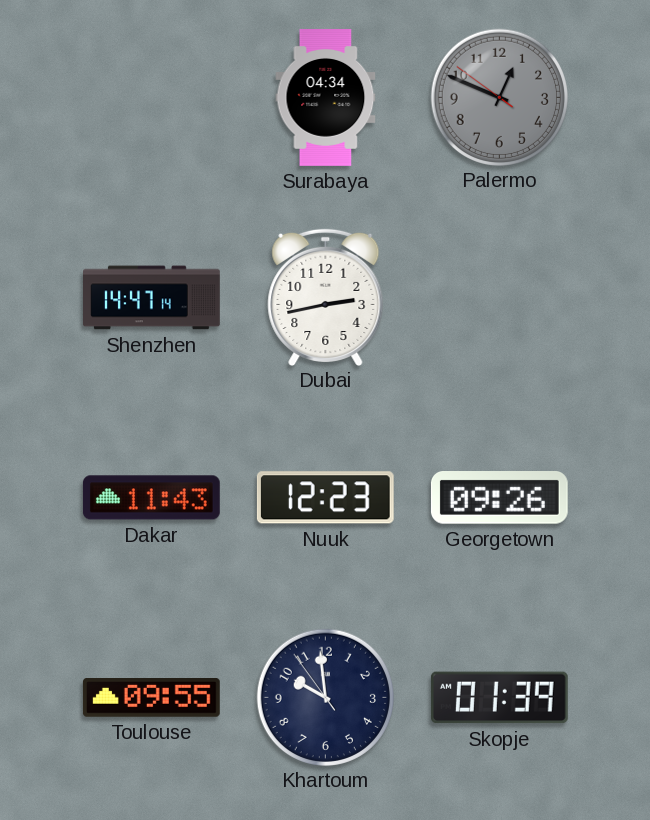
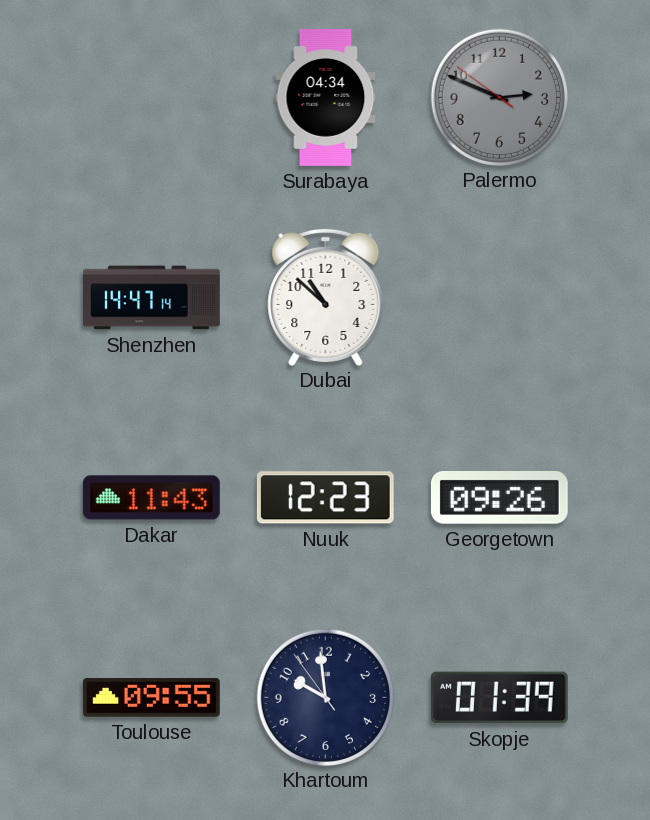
Palermo: 12:48 -> 2:48
Dubai: 2:43 -> 10:52
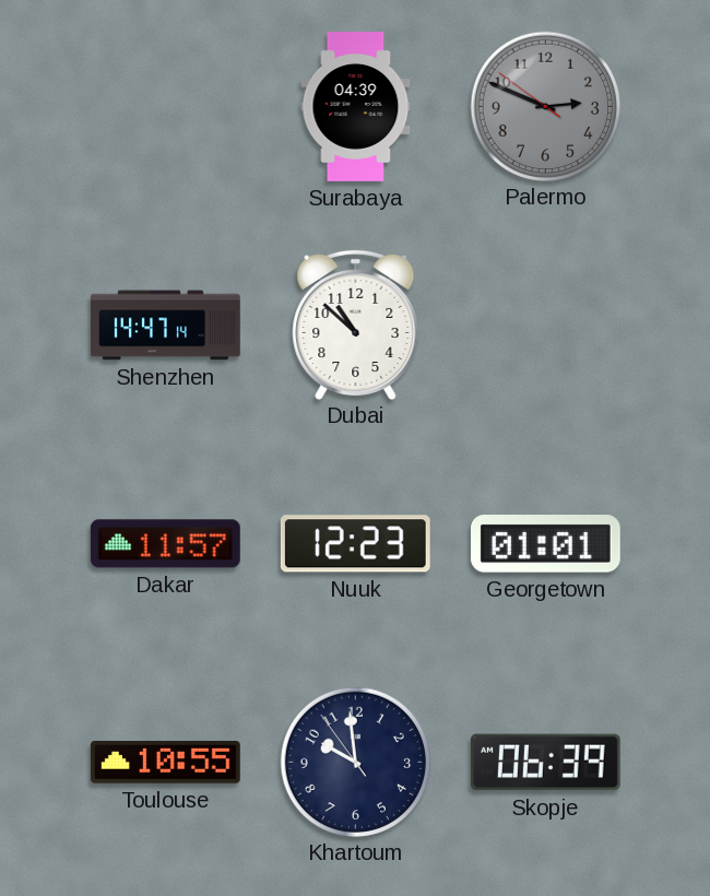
Surabaya: 04:34 -> 04:39
Dakar: 11:43 -> 11:57
Georgetown: 09:26 -> 01:01
Toulouse: 09:55 -> 10:55
Skopje: 01:39 -> 06:39
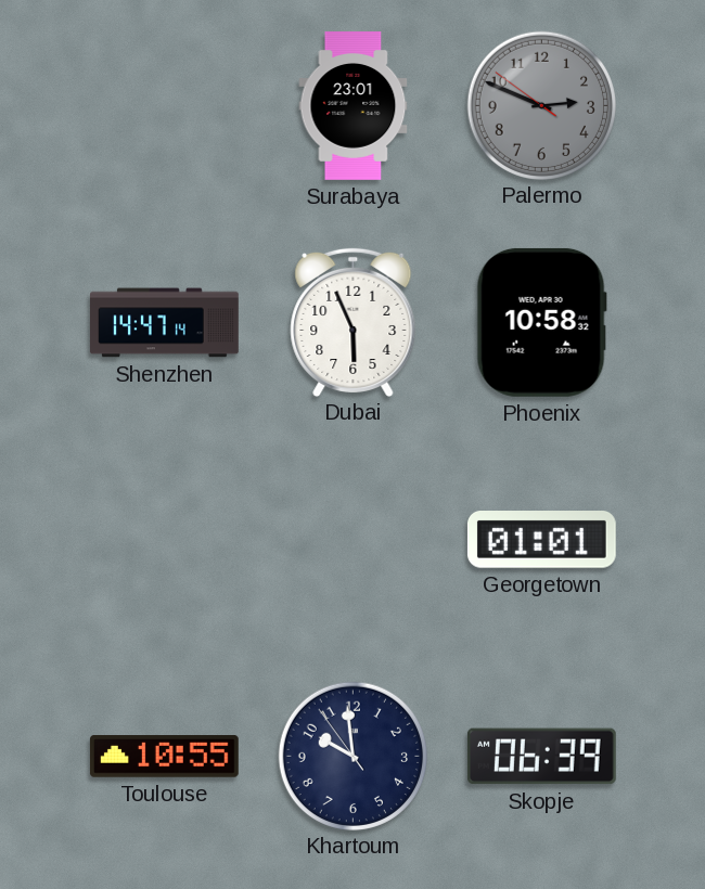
Surabaya: 04:39 -> 23:01
Dubai: 10:52 -> 5:56
Phoenix: none -> 10:58
Dakar: 11:57 -> none
Nuuk: 12:23 -> none
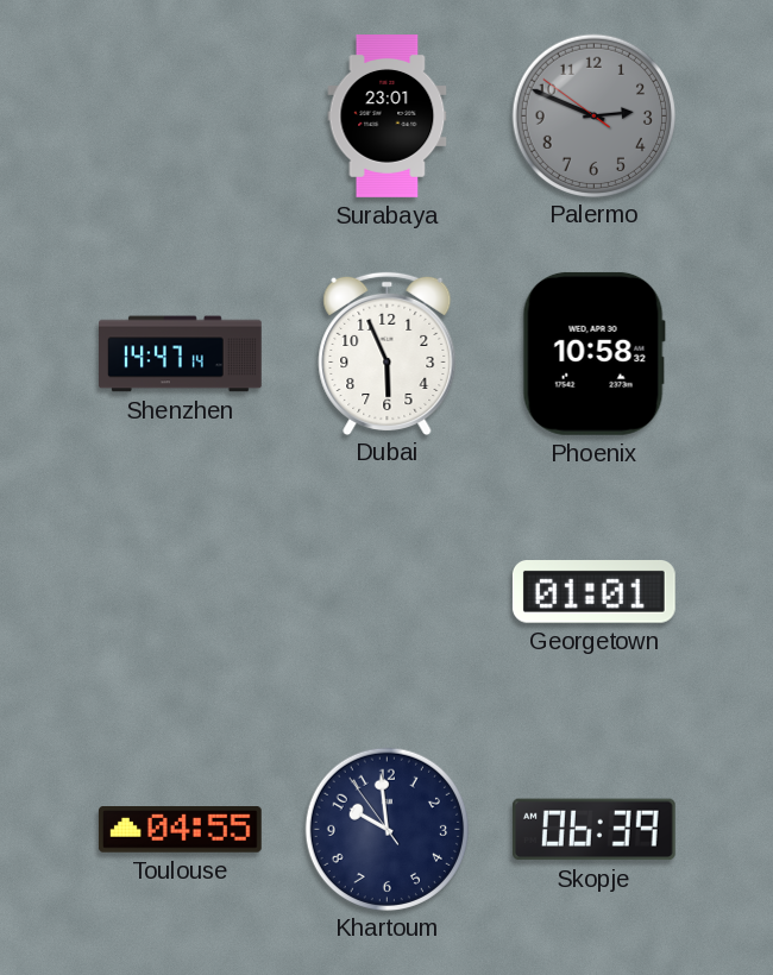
Toulouse: 10:55 -> 04:55
